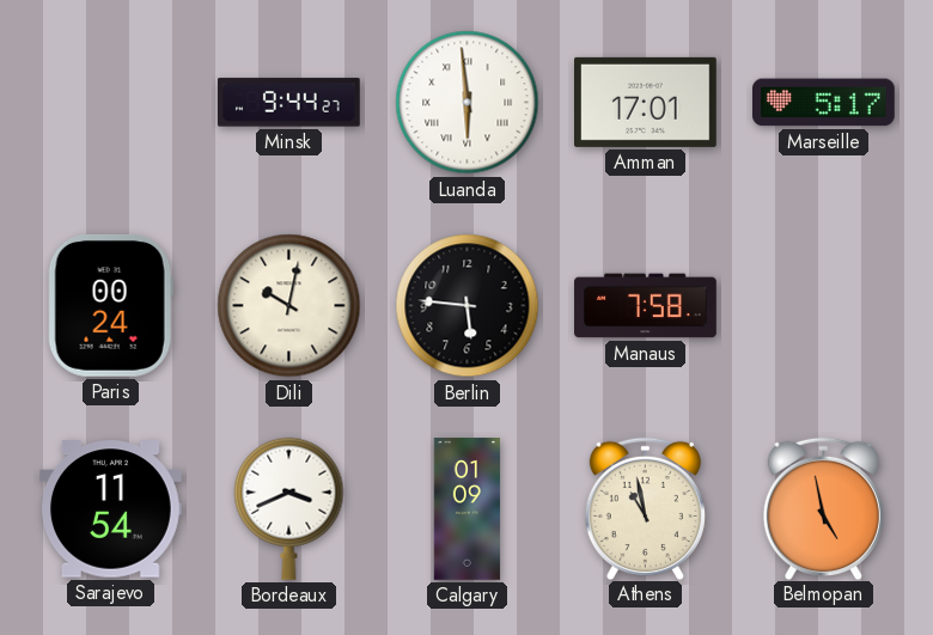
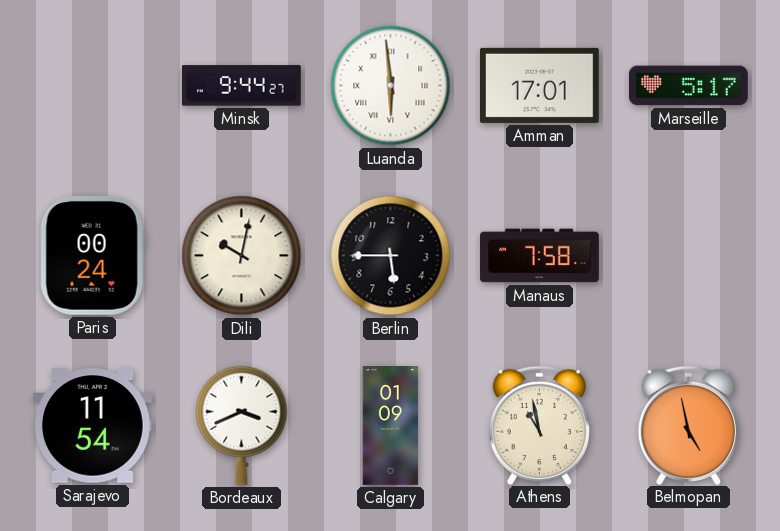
Berlin: 5:46 -> 5:45
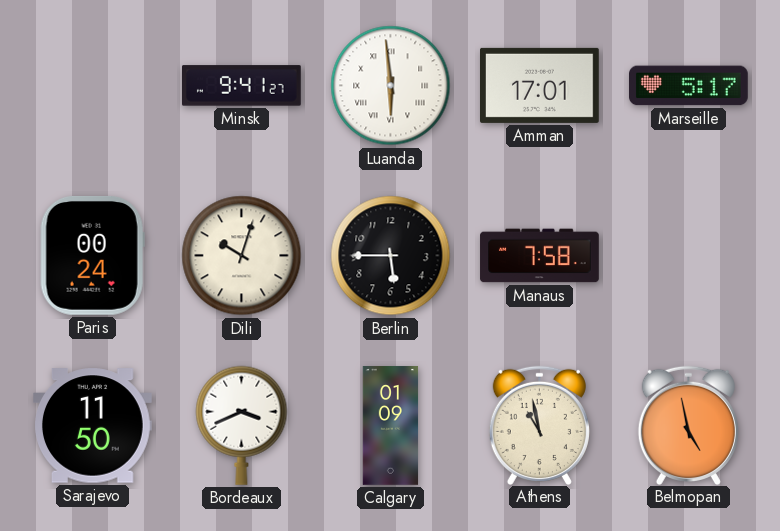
Minsk: 9:44 -> 9:41
Dili: 10:02 -> 10:03
Sarajevo: 11:54 -> 11:50
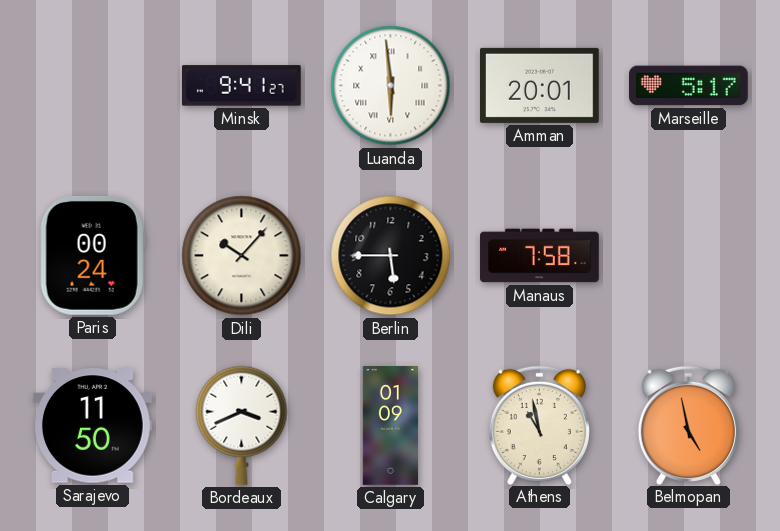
Amman: 17:01 -> 20:01
Dili: 10:03 -> 10:07
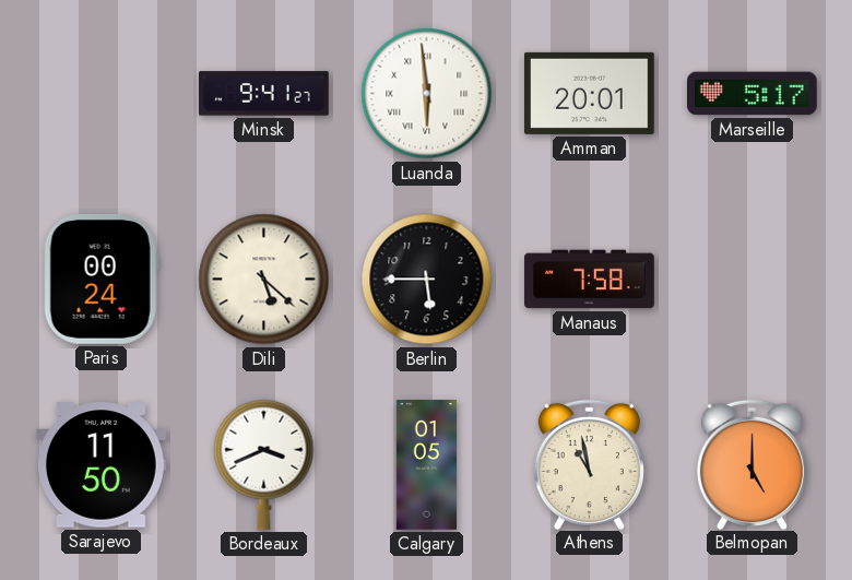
Dili: 10:07 -> 5:22
Calgary: 01:09 -> 01:05
Belmopan: 4:58 -> 5:00
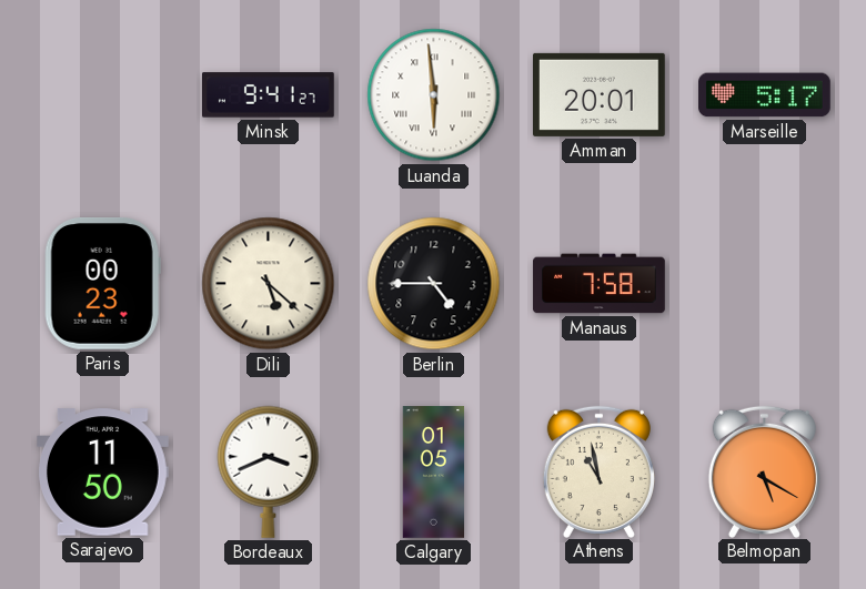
Paris: 00:24 -> 00:23
Berlin: 5:45 -> 4:45
Belmopan: 5:00 -> 5:20
